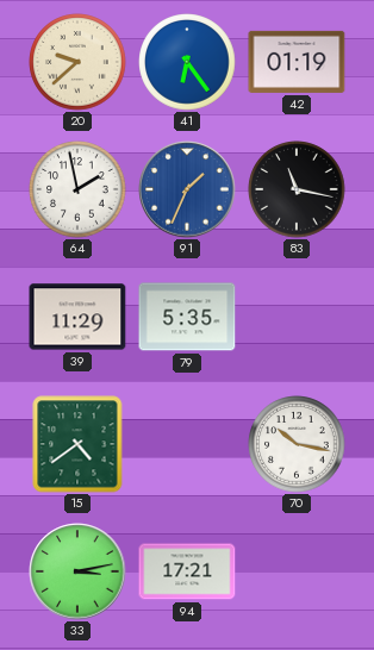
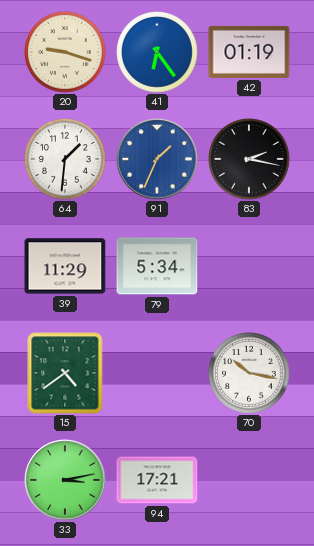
20: 9:38 -> 9:18
64: 1:58 -> 1:31
83: 11:17 -> 2:17
79: 5:35 -> 5:34
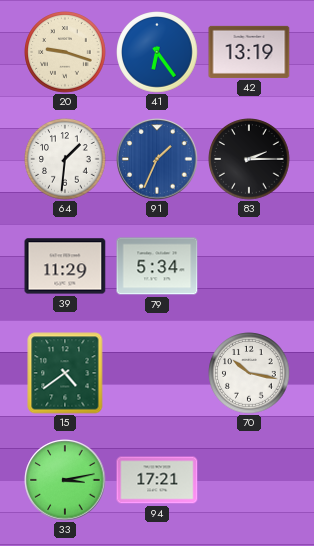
42: 01:19 -> 13:19
83: 2:17 -> 2:15
